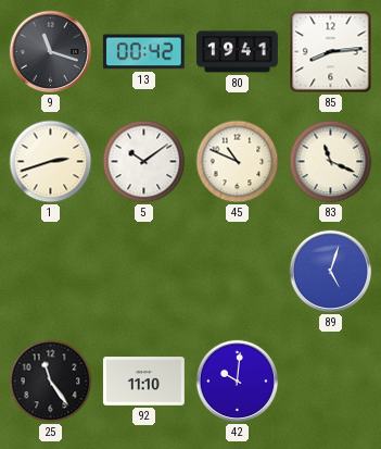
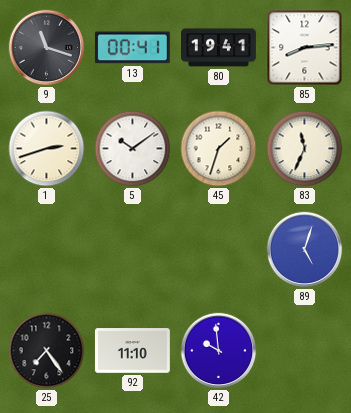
13: 00:42 -> 00:41
45: 10:49 -> 1:33
83: 11:19 -> 11:34
25: 11:24 -> 7:24
42: 10:01 -> 9:59
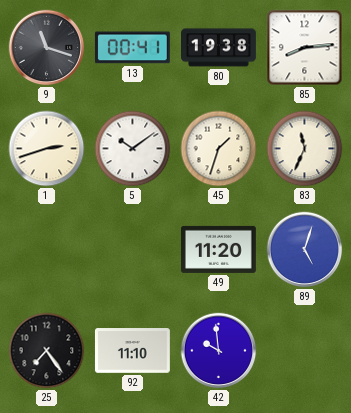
80: 19:41 -> 19:38
49: none -> 11:20
